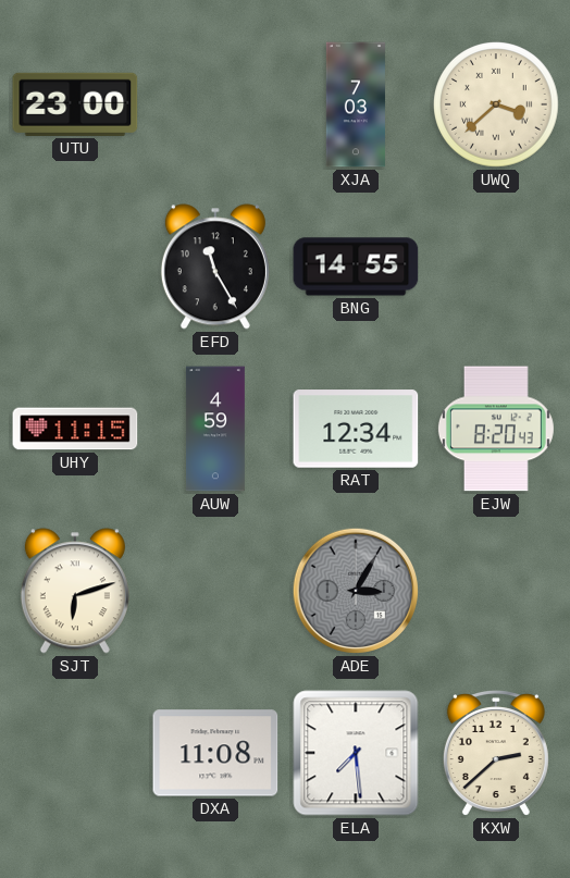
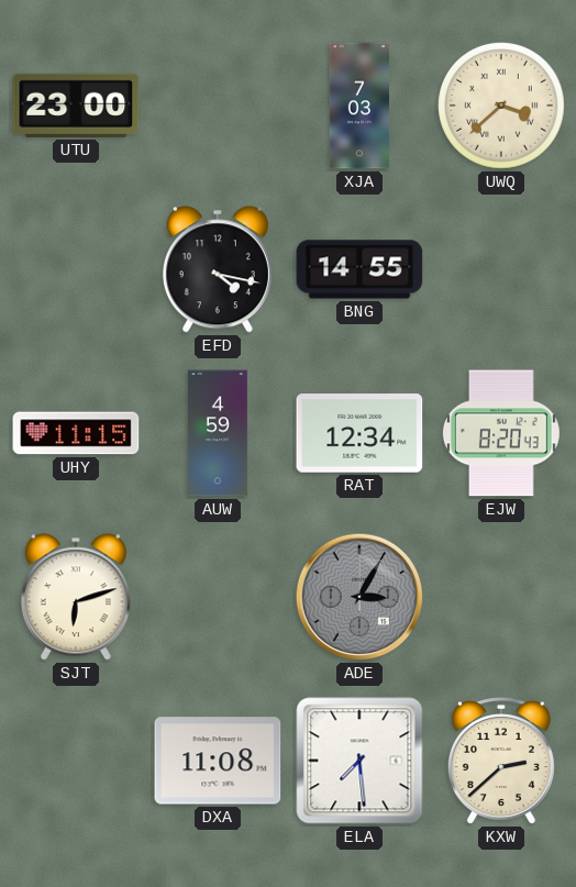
EFD: 11:25 -> 4:17
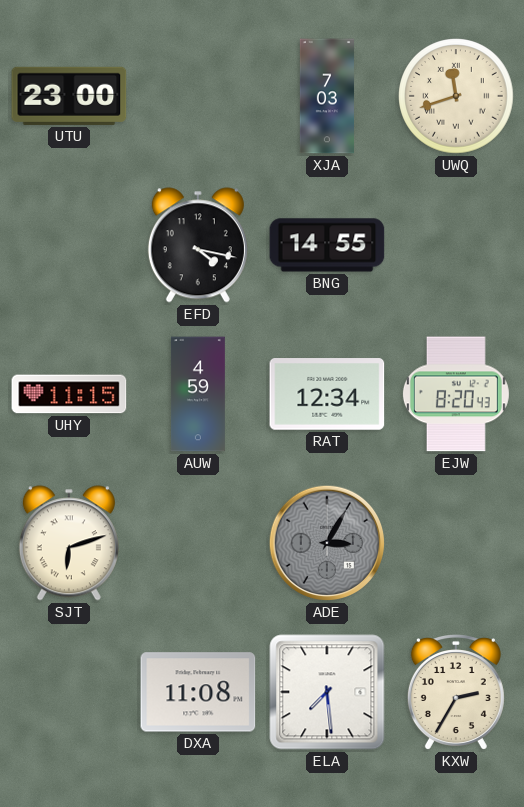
UWQ: 3:38 -> 11:42
KXW: 2:38 -> 2:35
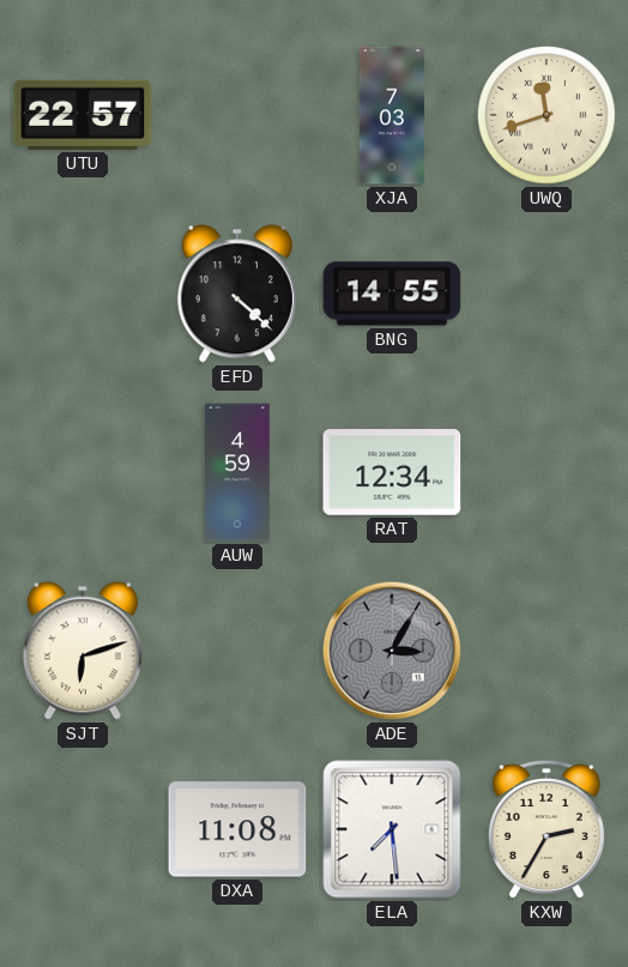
UTU: 23:00 -> 22:57
EFD: 4:17 -> 4:22
UHY: 11:15 -> none
EJW: 8:20 -> none
